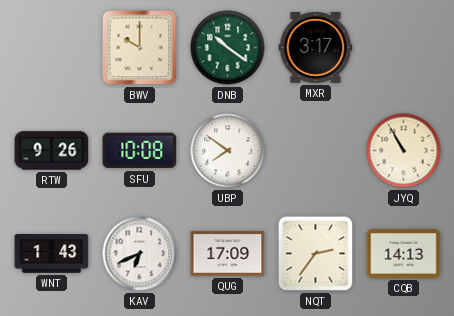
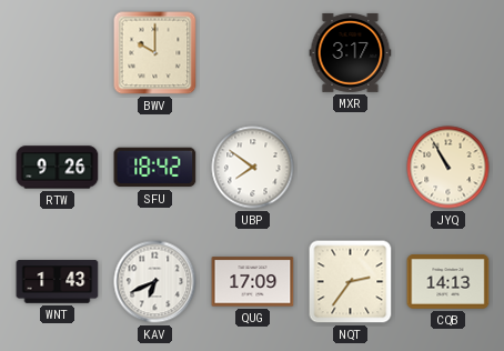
DNB: 10:21 -> none
SFU: 10:08 -> 18:42
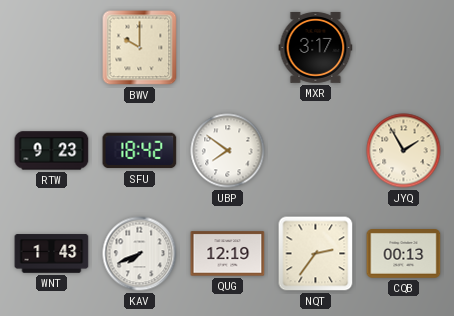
RTW: 9:26 -> 9:23
JYQ: 10:55 -> 1:55
KAV: 6:41 -> 7:41
QUG: 17:09 -> 12:19
CQB: 14:13 -> 00:13
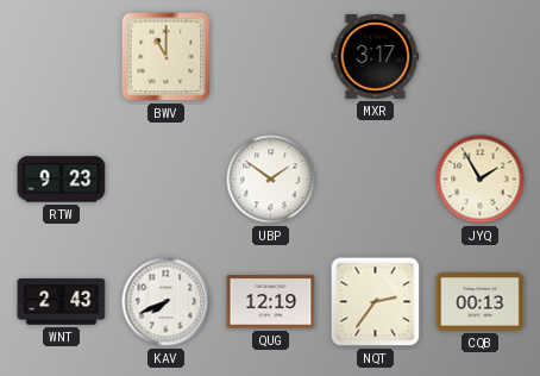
BWV: 10:00 -> 11:00
SFU: 18:42 -> none
UBP: 7:51 -> 1:51
WNT: 1:43 -> 2:43
